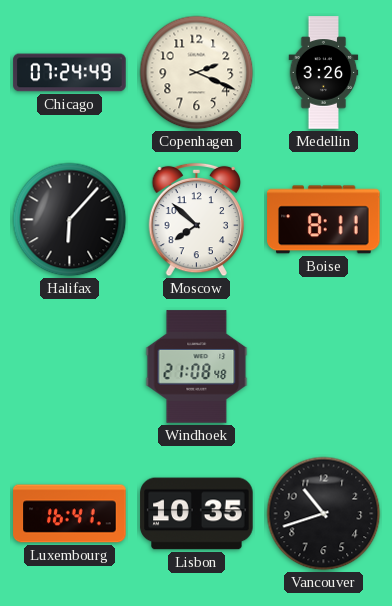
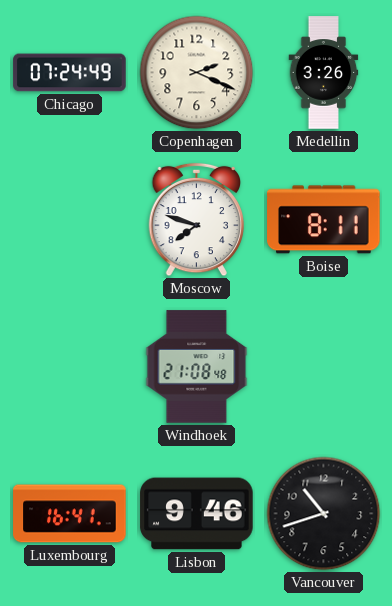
Halifax: 6:07 -> none
Moscow: 7:52 -> 7:48
Lisbon: 10:35 -> 9:46
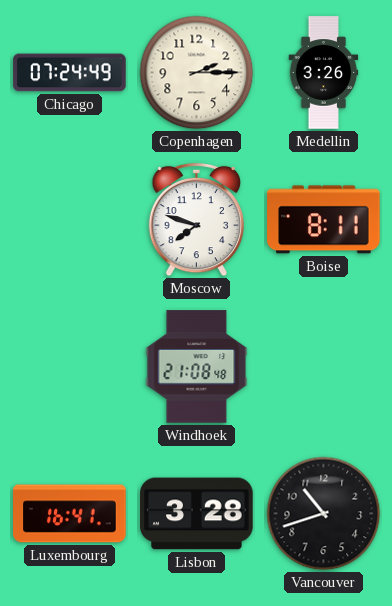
Copenhagen: 2:19 -> 2:15
Lisbon: 9:46 -> 3:28
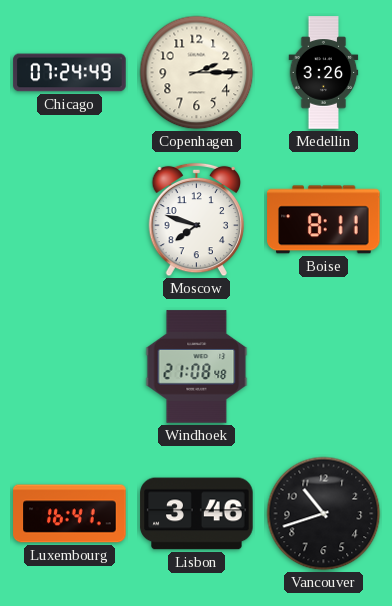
Lisbon: 3:28 -> 3:46
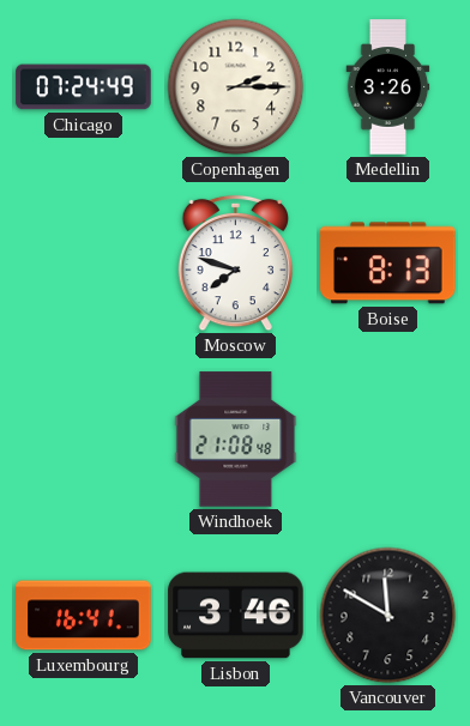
Boise: 8:11 -> 8:13
Vancouver: 10:42 -> 11:50
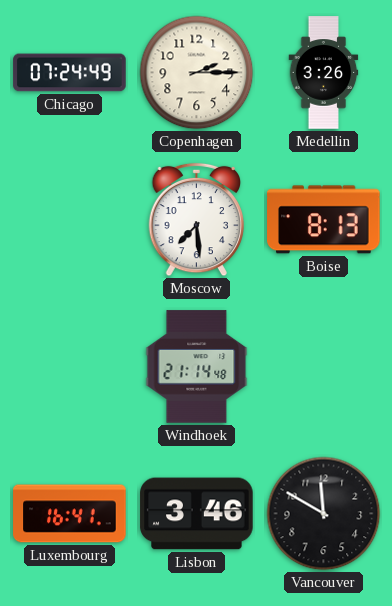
Moscow: 7:48 -> 7:29
Windhoek: 21:08 -> 21:14
